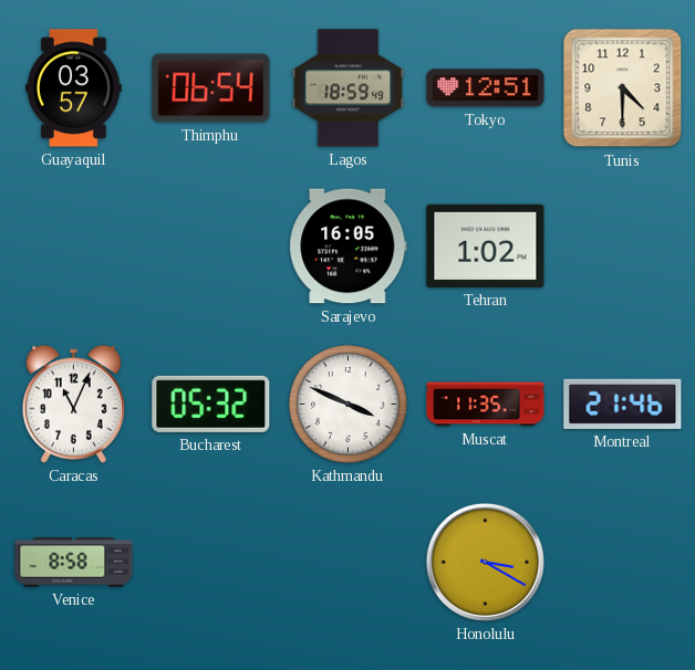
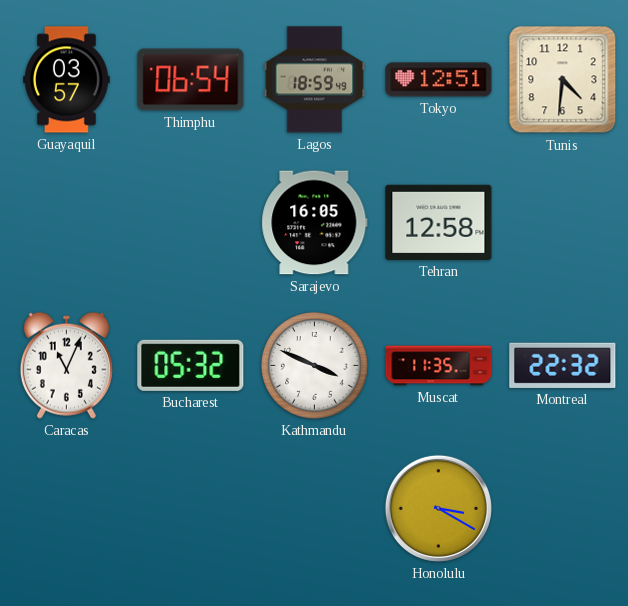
Tunis: 4:30 -> 4:31
Tehran: 1:02 -> 12:58
Montreal: 21:46 -> 22:32
Venice: 8:58 -> none
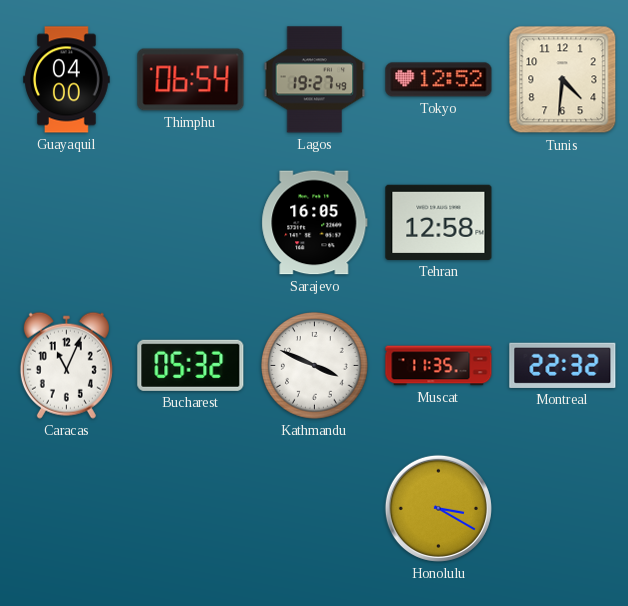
Guayaquil: 03:57 -> 04:00
Lagos: 18:59 -> 19:27
Tokyo: 12:51 -> 12:52
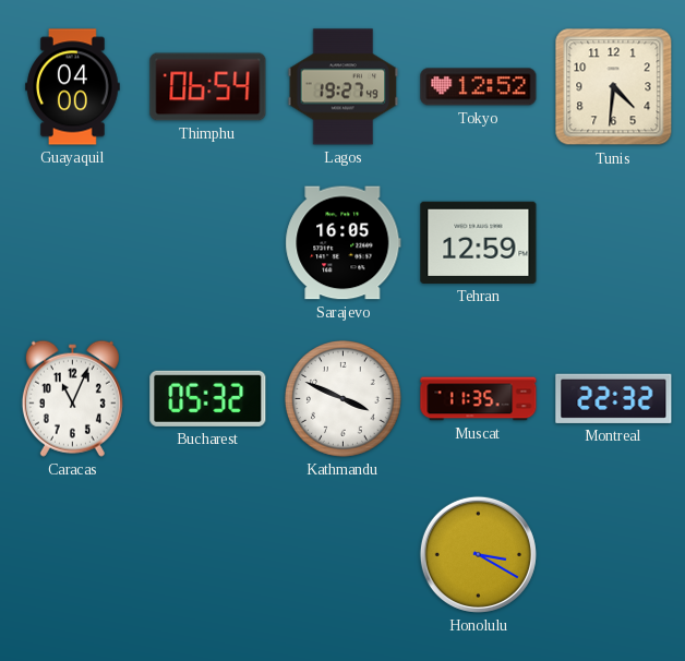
Tehran: 12:58 -> 12:59
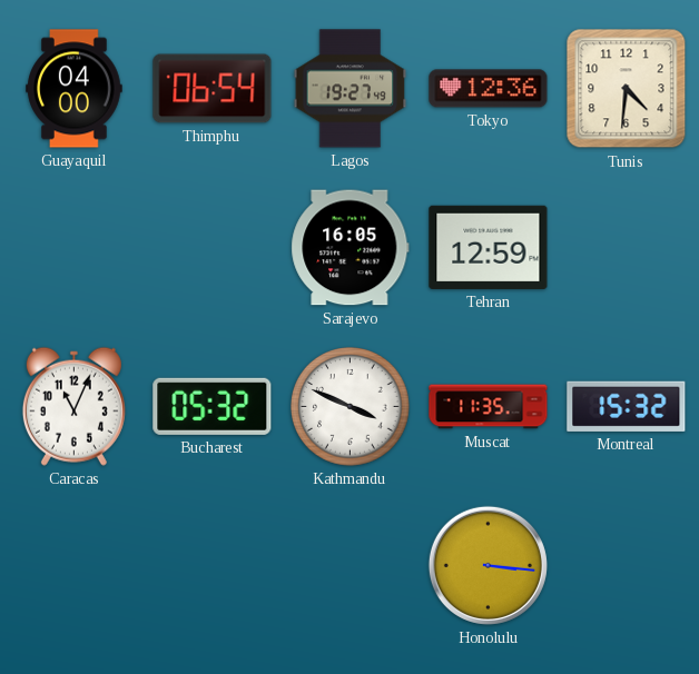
Tokyo: 12:52 -> 12:36
Montreal: 22:32 -> 15:32
Honolulu: 3:20 -> 3:16
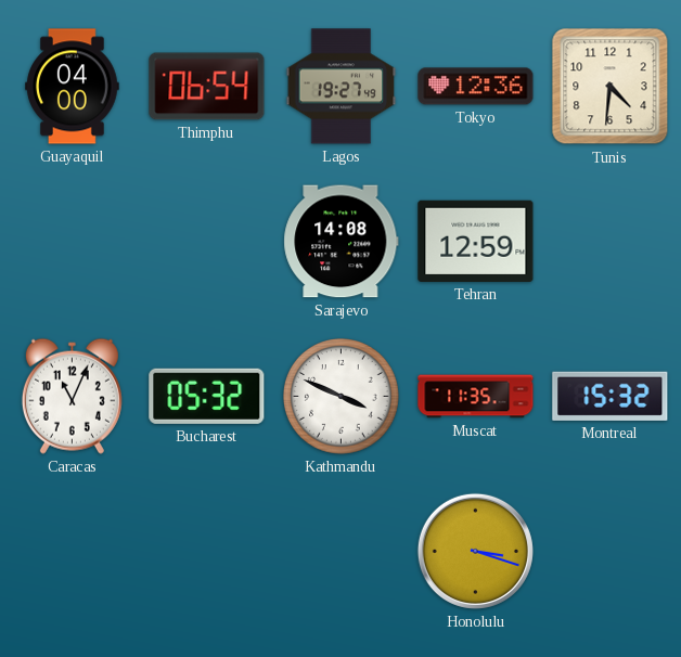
Sarajevo: 16:05 -> 14:08
Honolulu: 3:16 -> 3:18
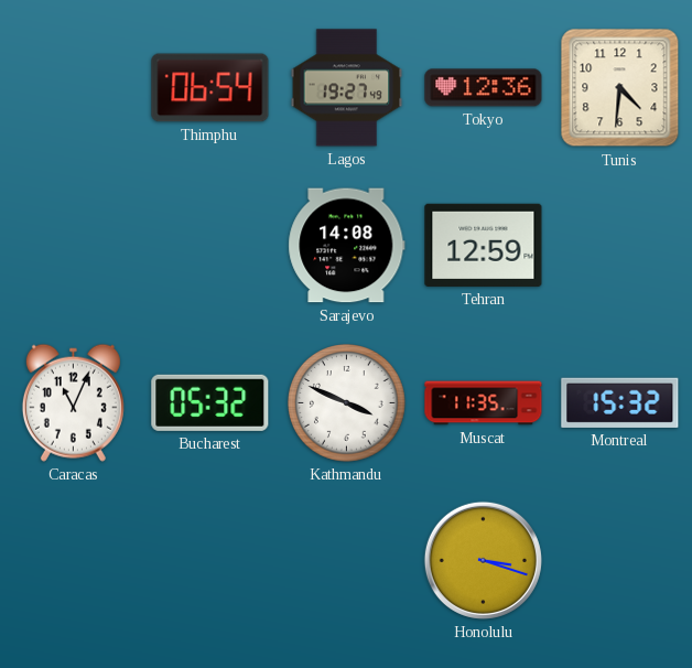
Guayaquil: 04:00 -> none
